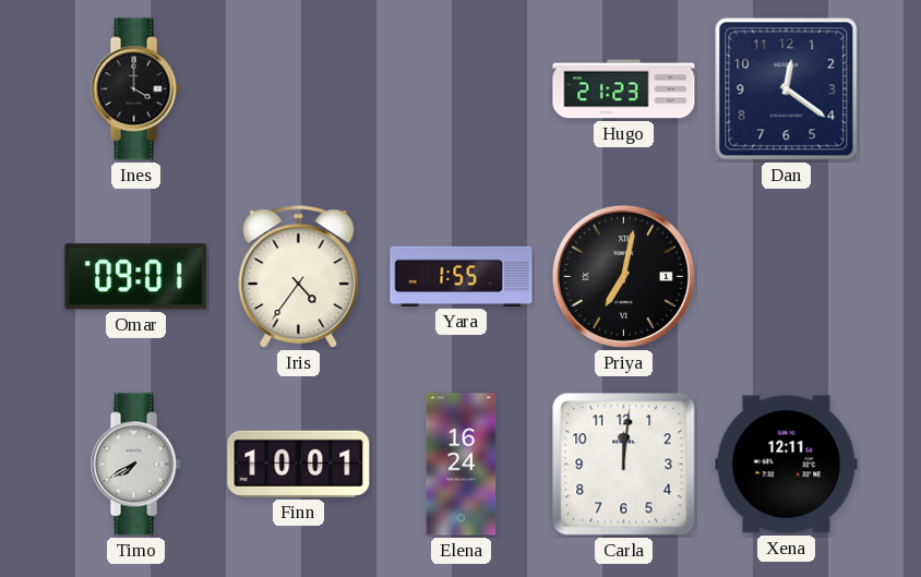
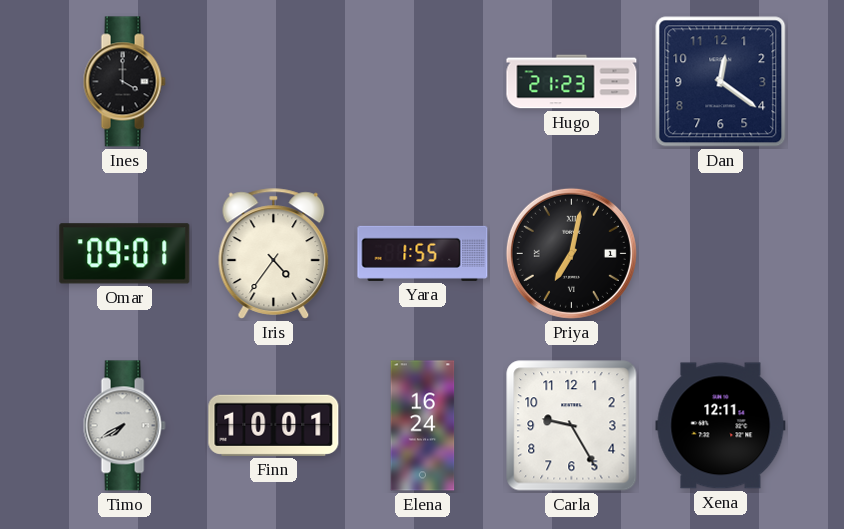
Carla: 12:01 -> 9:25
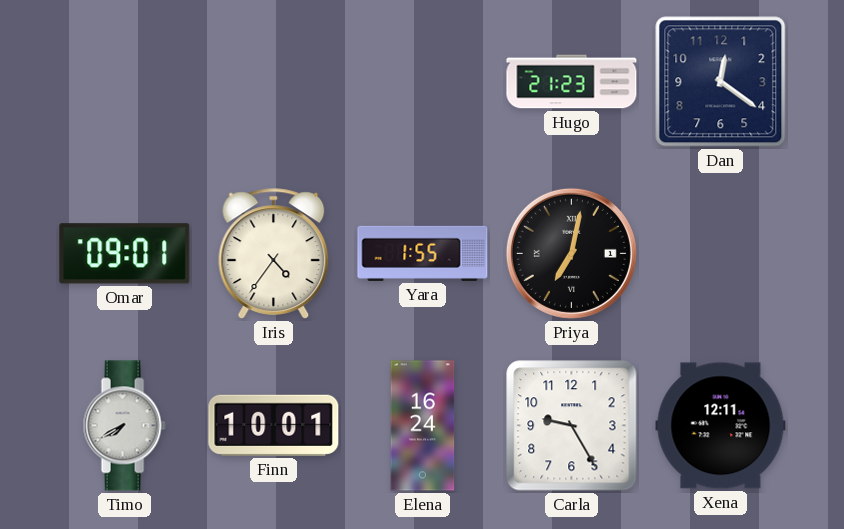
Ines: 4:00 -> none
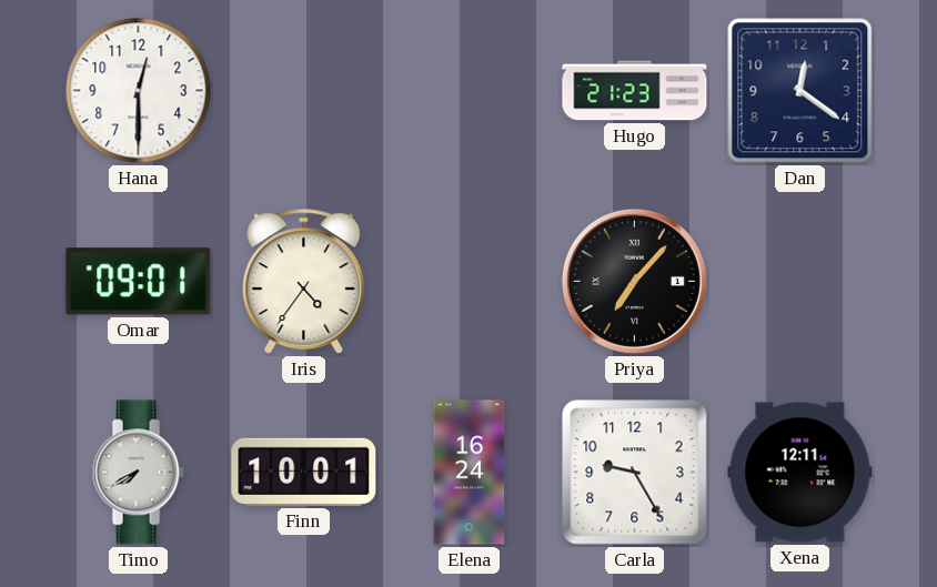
Hana: none -> 12:30
Yara: 1:55 -> none
Priya: 7:02 -> 7:07
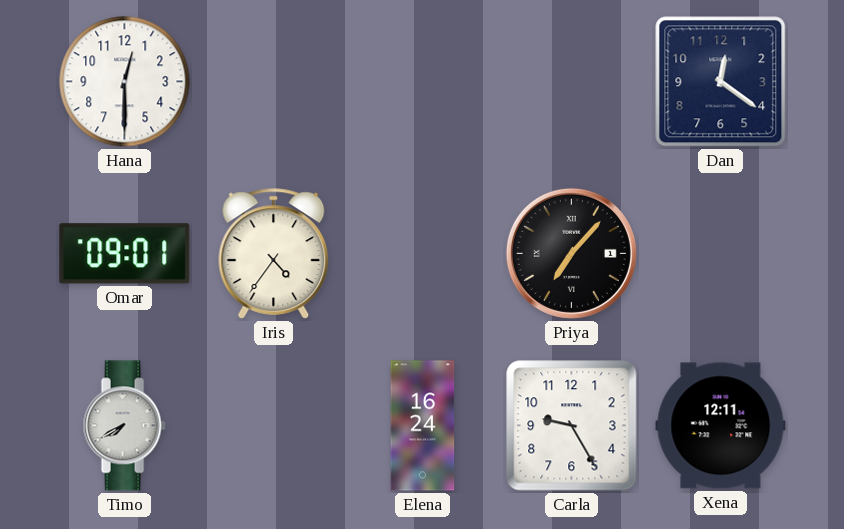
Hugo: 21:23 -> none
Finn: 10:01 -> none
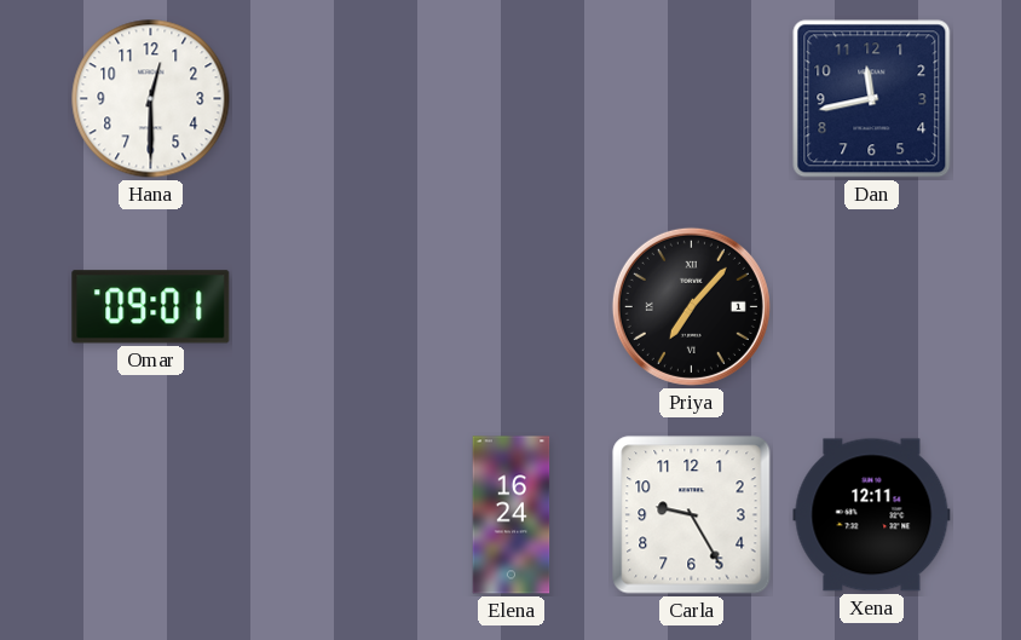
Dan: 12:21 -> 11:43
Iris: 4:36 -> none
Timo: 7:40 -> none
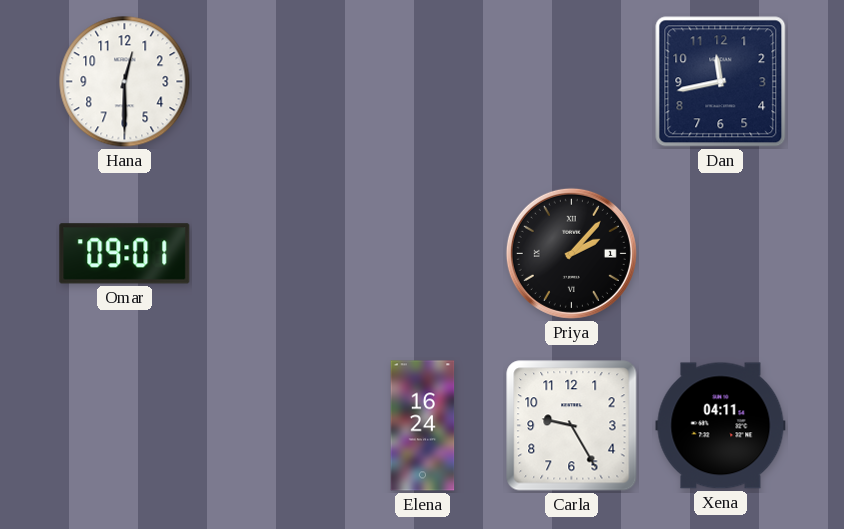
Priya: 7:07 -> 2:07
Xena: 12:11 -> 04:11
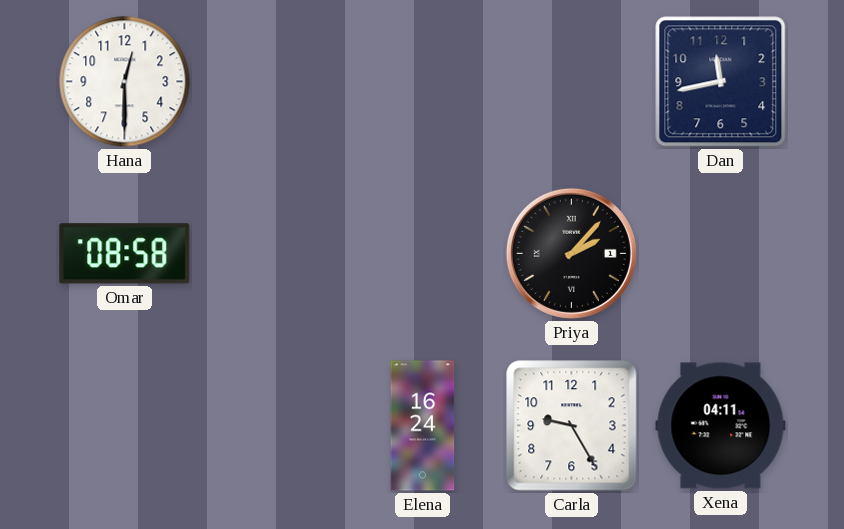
Omar: 09:01 -> 08:58
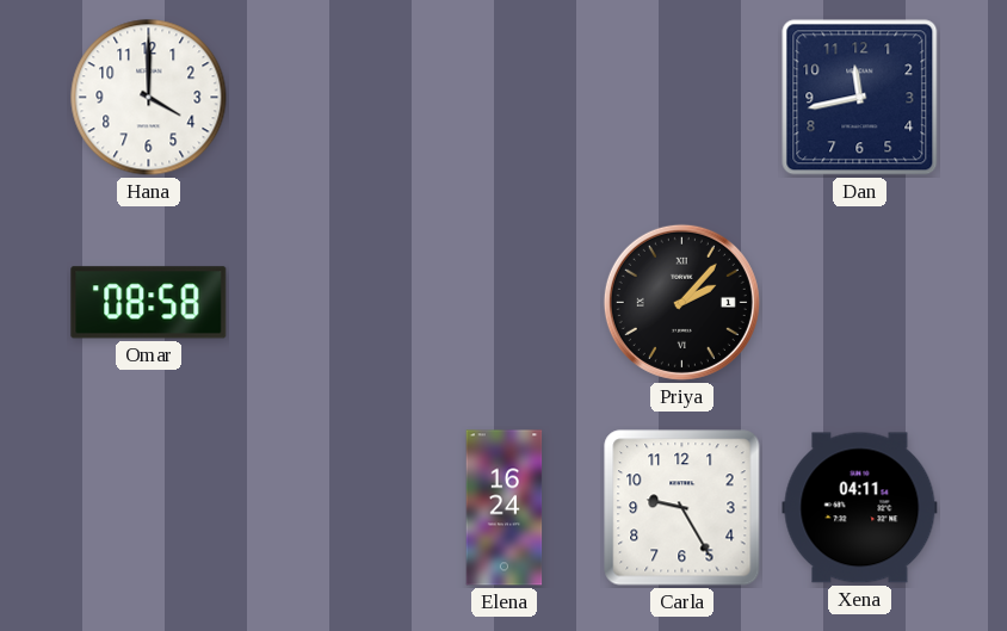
Hana: 12:30 -> 4:00
